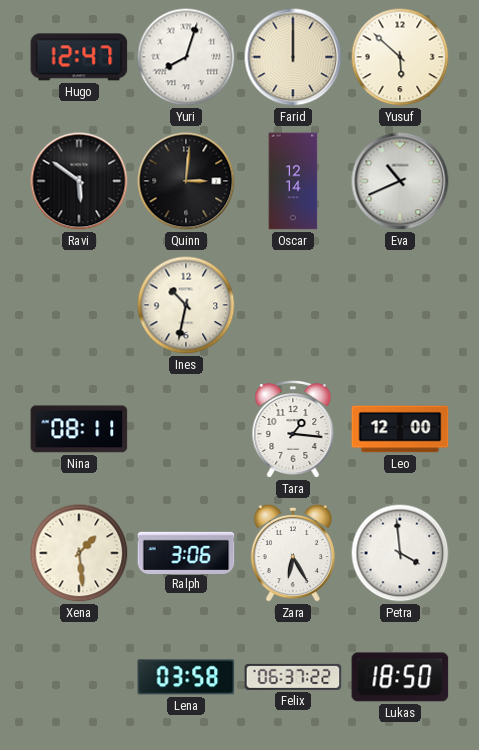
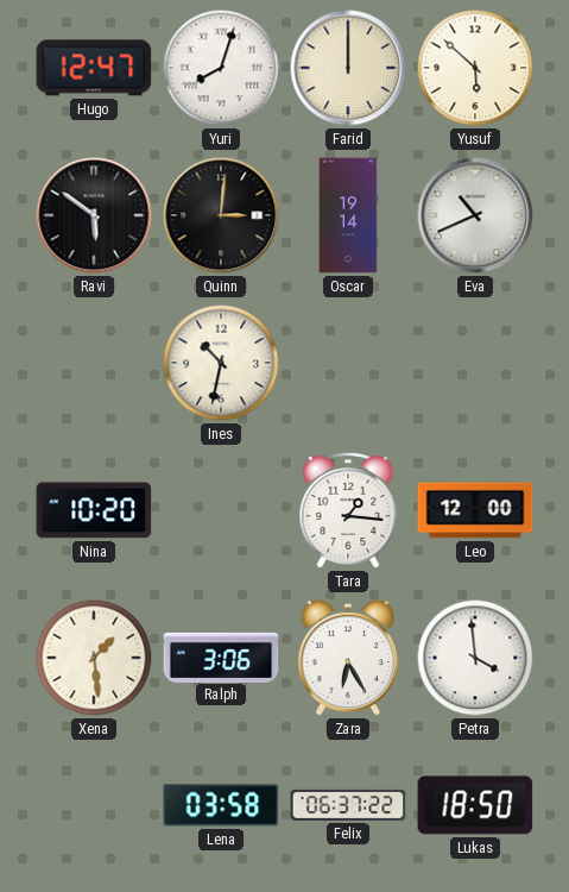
Oscar: 12:14 -> 19:14
Nina: 08:11 -> 10:20
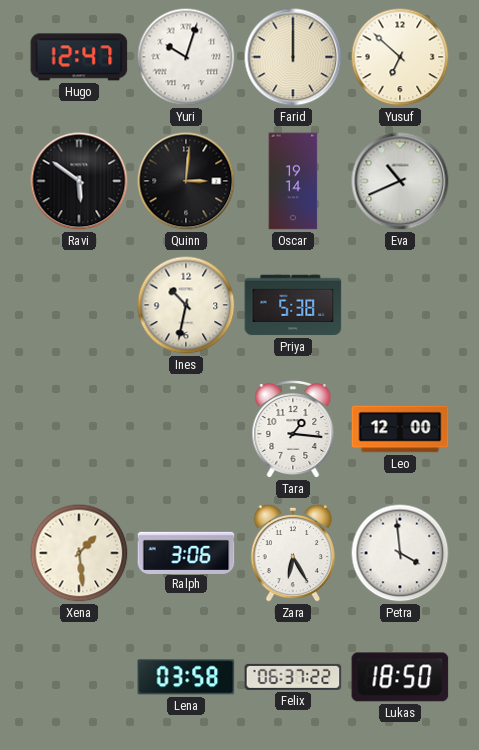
Yuri: 8:03 -> 10:03
Yusuf: 5:52 -> 6:52
Priya: none -> 5:38
Nina: 10:20 -> none
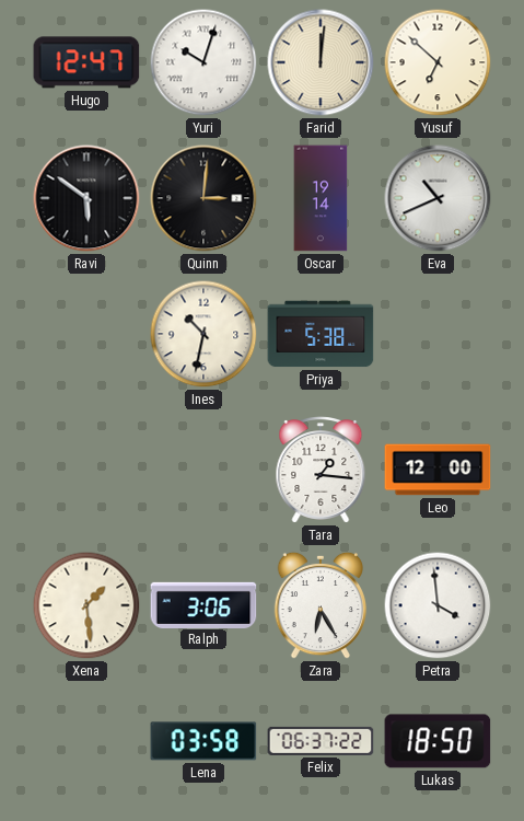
Farid: 12:00 -> 12:01
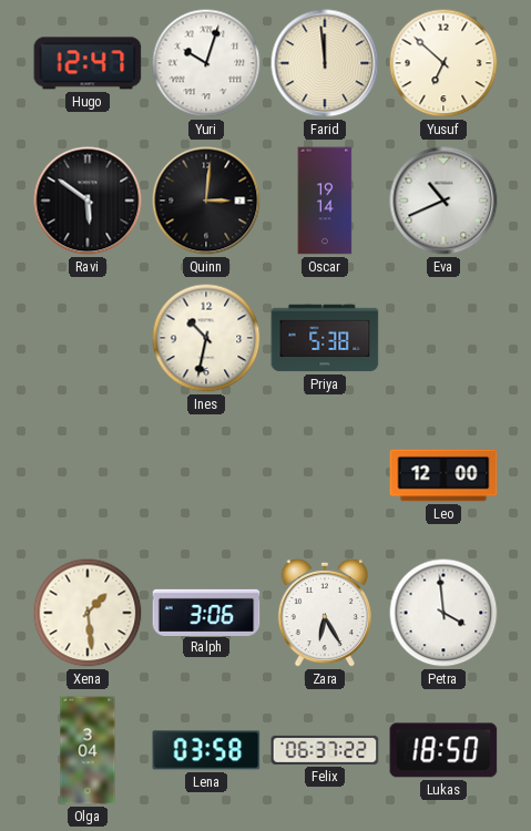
Farid: 12:01 -> 11:59
Tara: 1:16 -> none
Olga: none -> 3:04
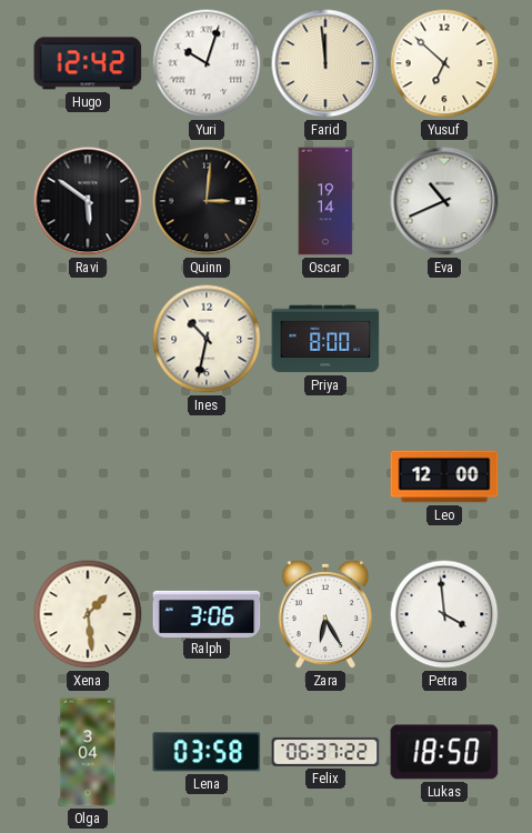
Hugo: 12:47 -> 12:42
Priya: 5:38 -> 8:00
